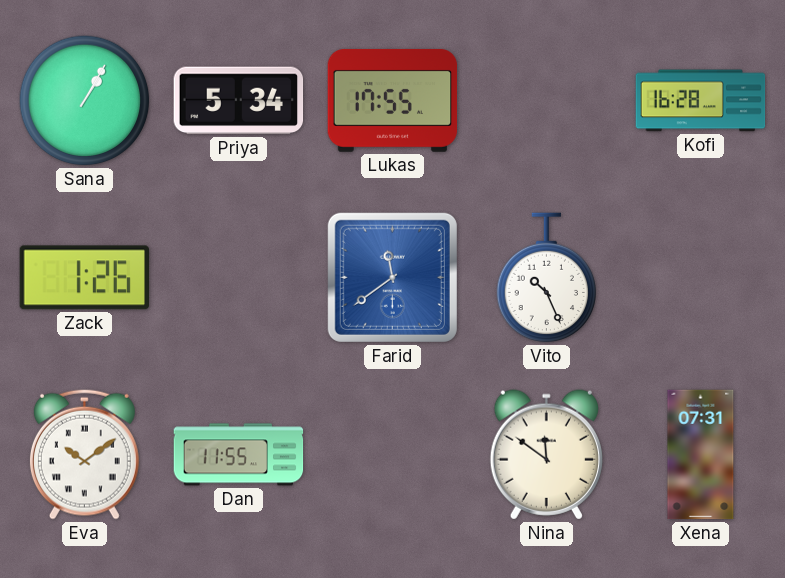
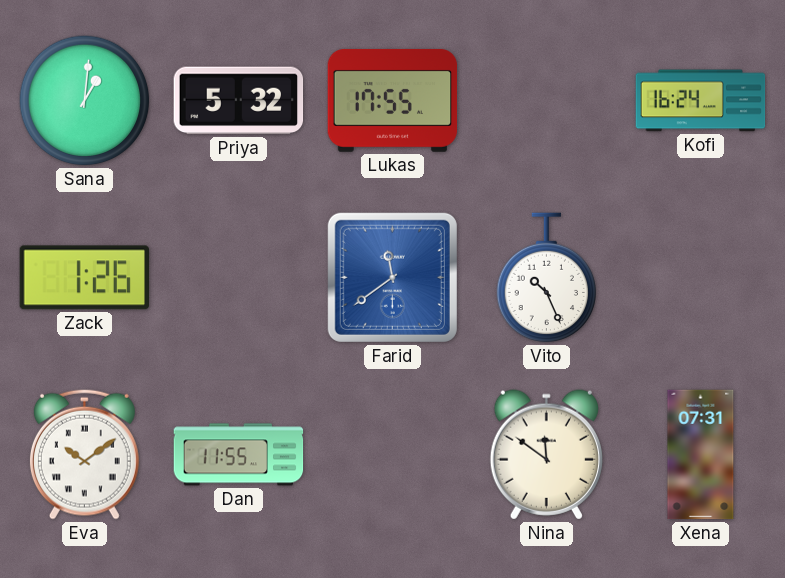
Sana: 1:05 -> 1:01
Priya: 5:34 -> 5:32
Kofi: 16:28 -> 16:24
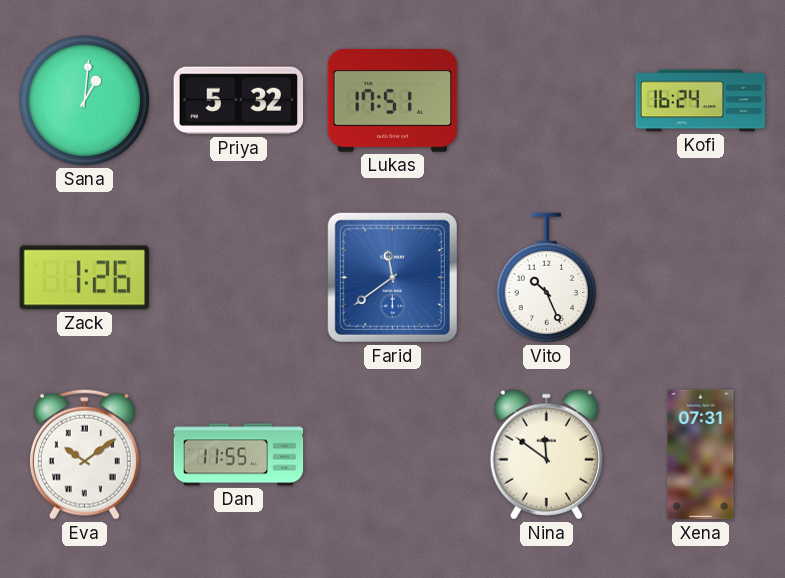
Lukas: 17:55 -> 17:51
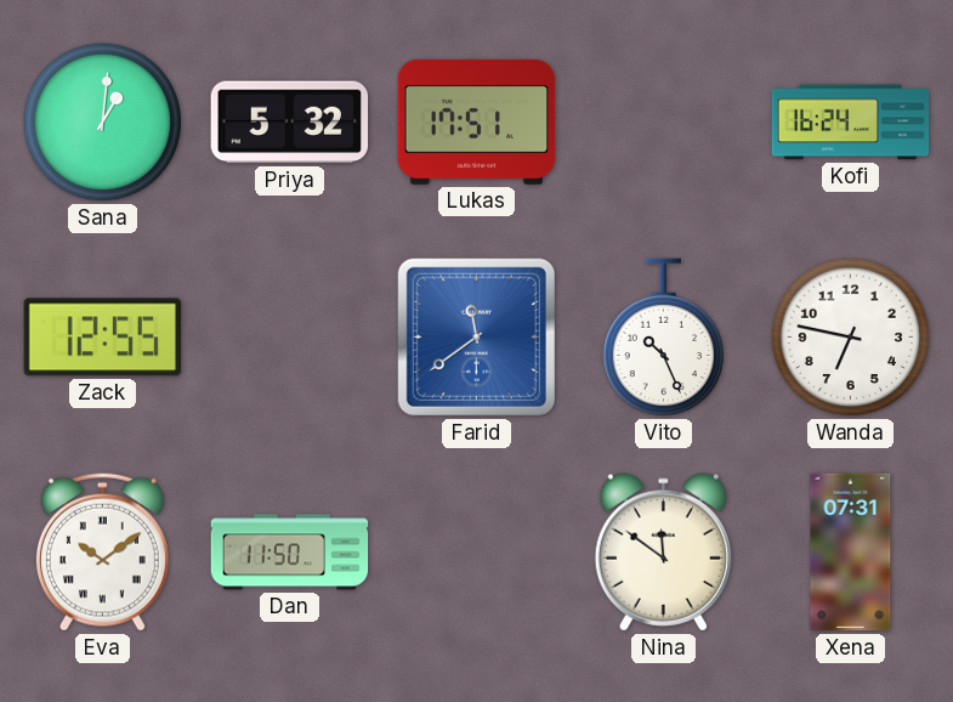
Zack: 1:26 -> 12:55
Wanda: none -> 6:47
Dan: 11:55 -> 11:50
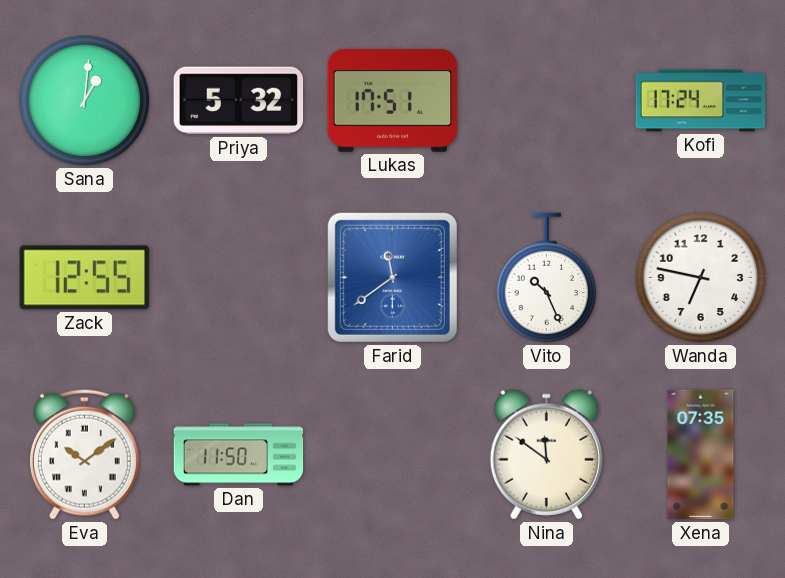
Kofi: 16:24 -> 17:24
Xena: 07:31 -> 07:35
